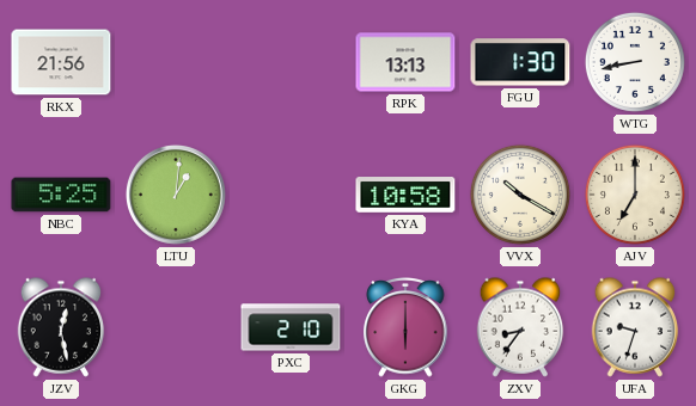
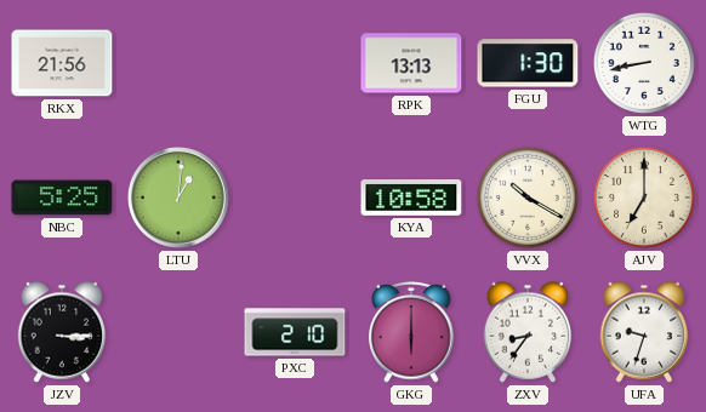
JZV: 12:28 -> 3:15
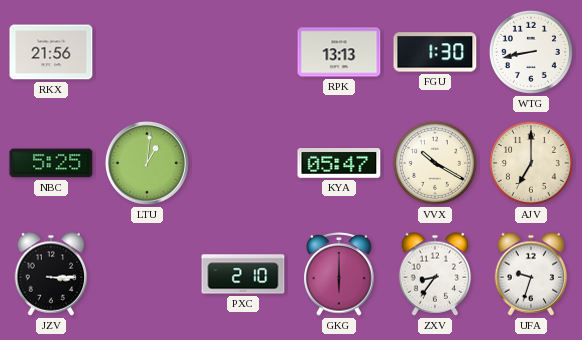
KYA: 10:58 -> 05:47
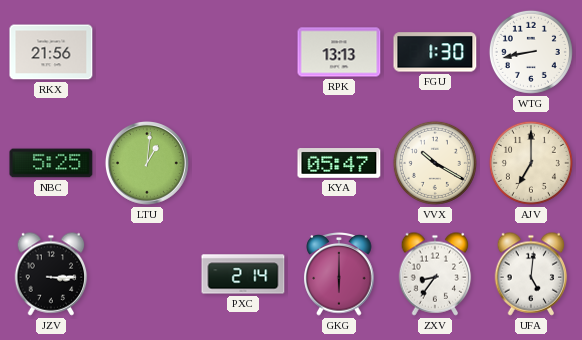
PXC: 2:10 -> 2:14
UFA: 9:33 -> 5:01
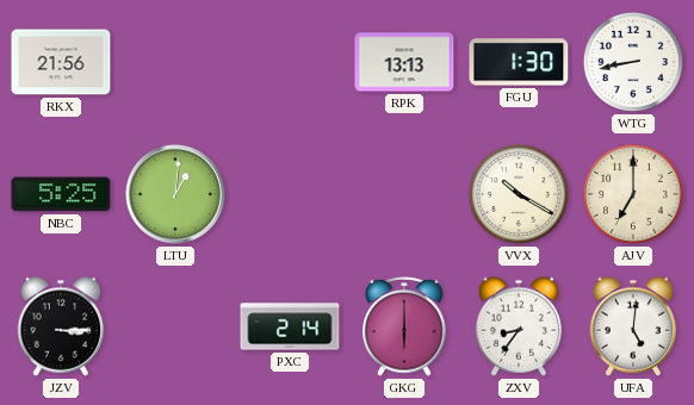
KYA: 05:47 -> none
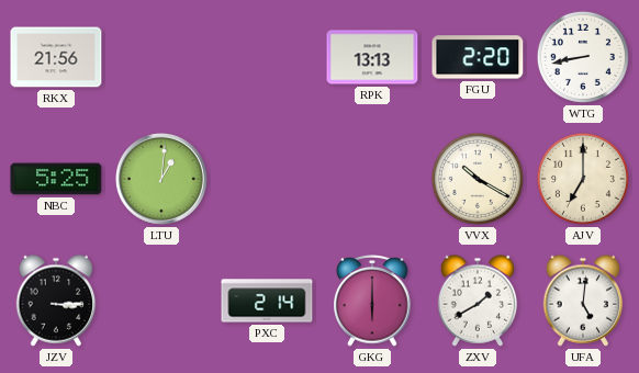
FGU: 1:30 -> 2:20
ZXV: 8:36 -> 1:40
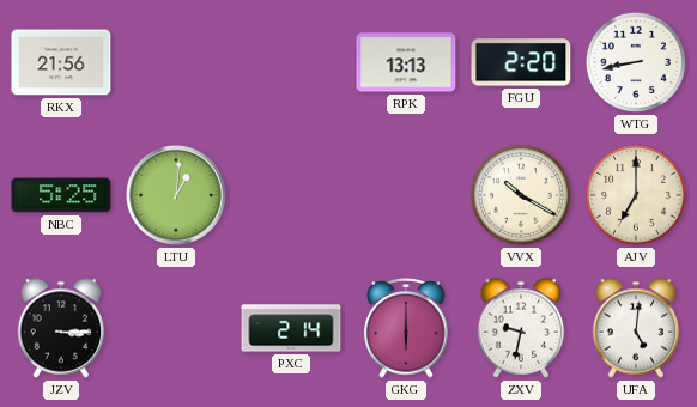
ZXV: 1:40 -> 9:32
